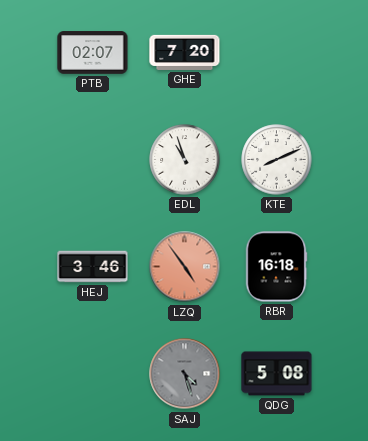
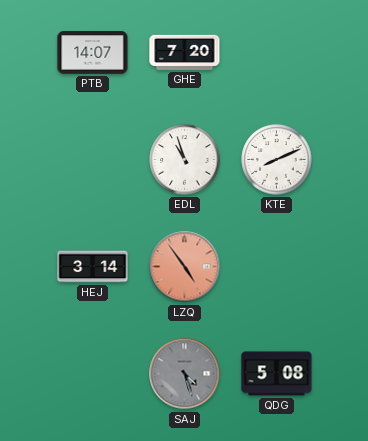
PTB: 02:07 -> 14:07
HEJ: 3:46 -> 3:14
RBR: 16:18 -> none
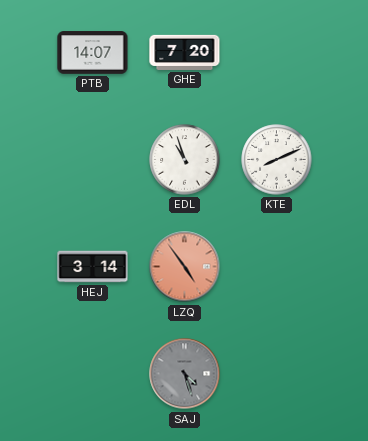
QDG: 5:08 -> none
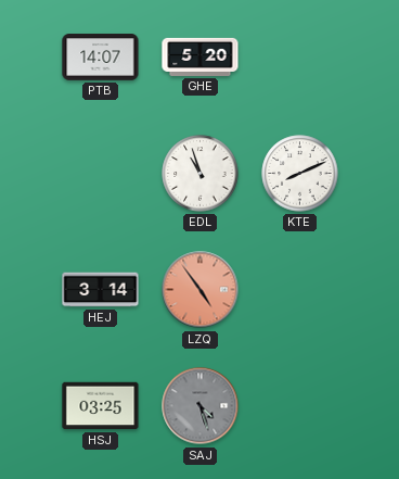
GHE: 7:20 -> 5:20
HSJ: none -> 03:25
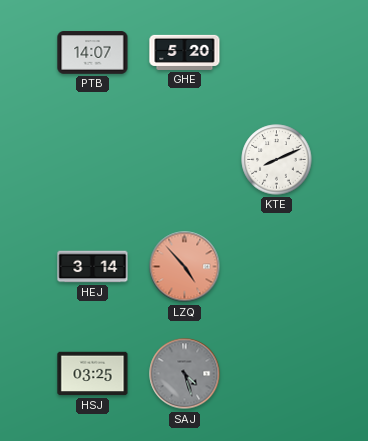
EDL: 10:57 -> none
LZQ: 4:54 -> 4:53
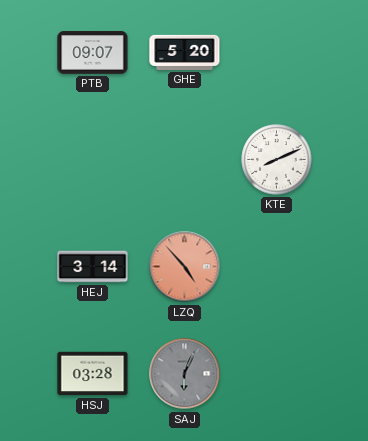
PTB: 14:07 -> 09:07
HSJ: 03:25 -> 03:28
SAJ: 4:27 -> 6:04
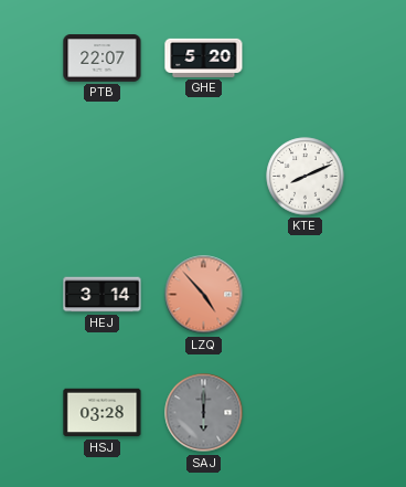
PTB: 09:07 -> 22:07
SAJ: 6:04 -> 6:00
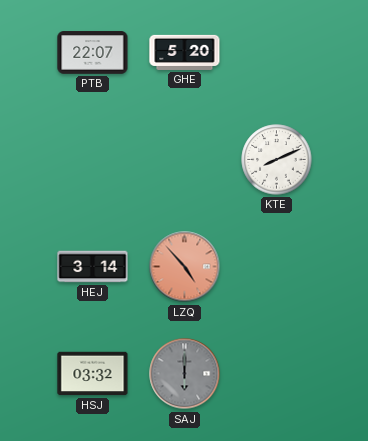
HSJ: 03:28 -> 03:32
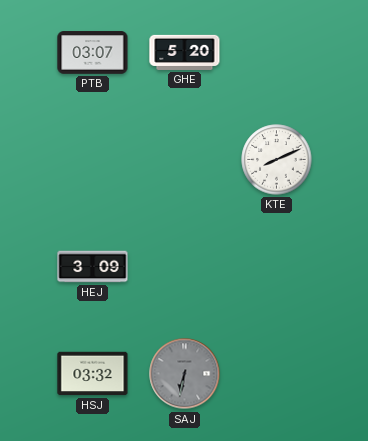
PTB: 22:07 -> 03:07
HEJ: 3:14 -> 3:09
LZQ: 4:53 -> none
SAJ: 6:00 -> 6:32
